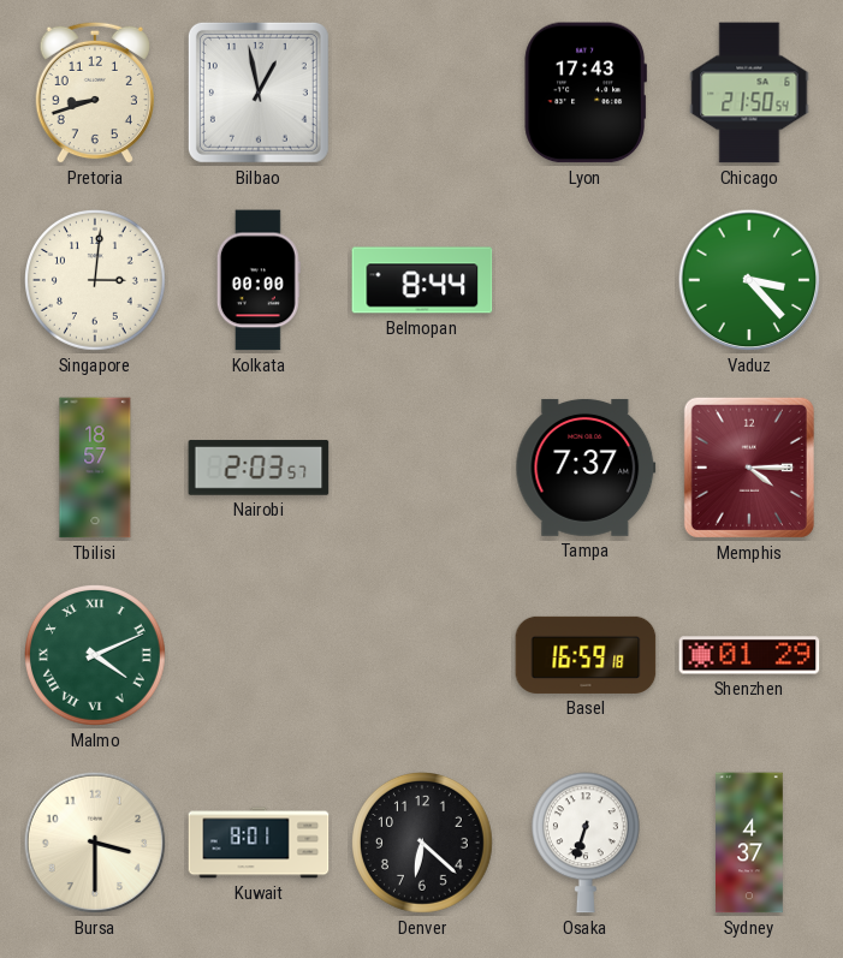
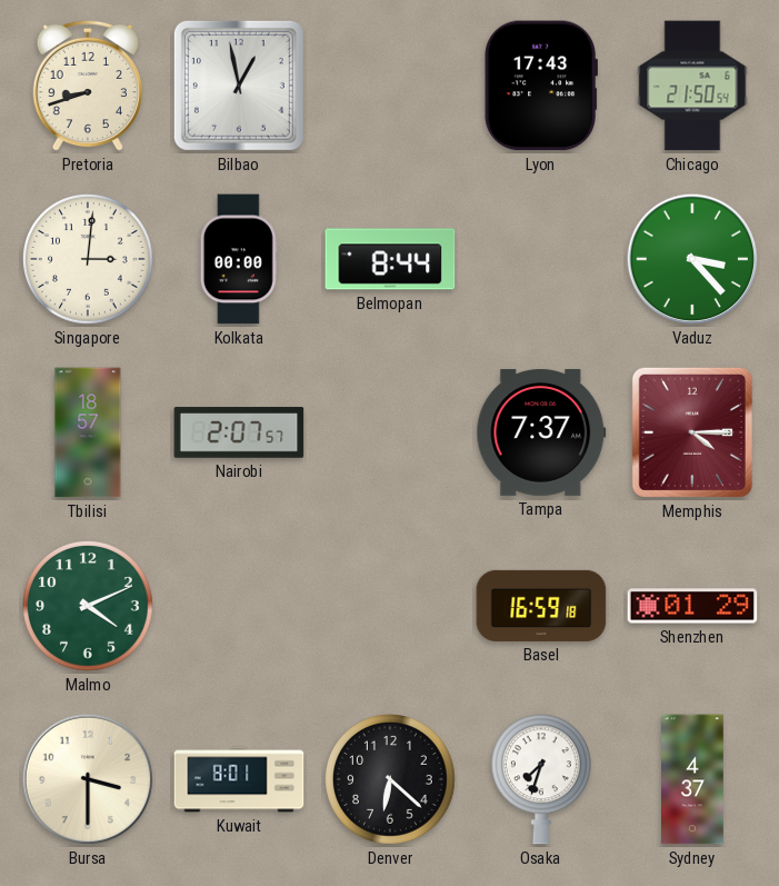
Nairobi: 2:03 -> 2:07
Malmo numerals: Roman -> Arabic
Osaka: 6:33 -> 7:33
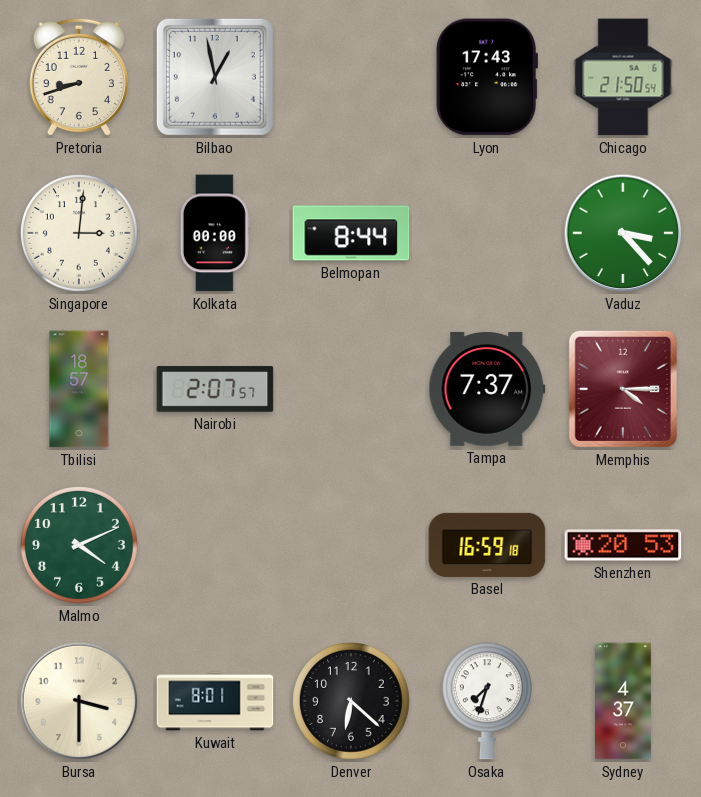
Shenzhen: 01:29 -> 20:53
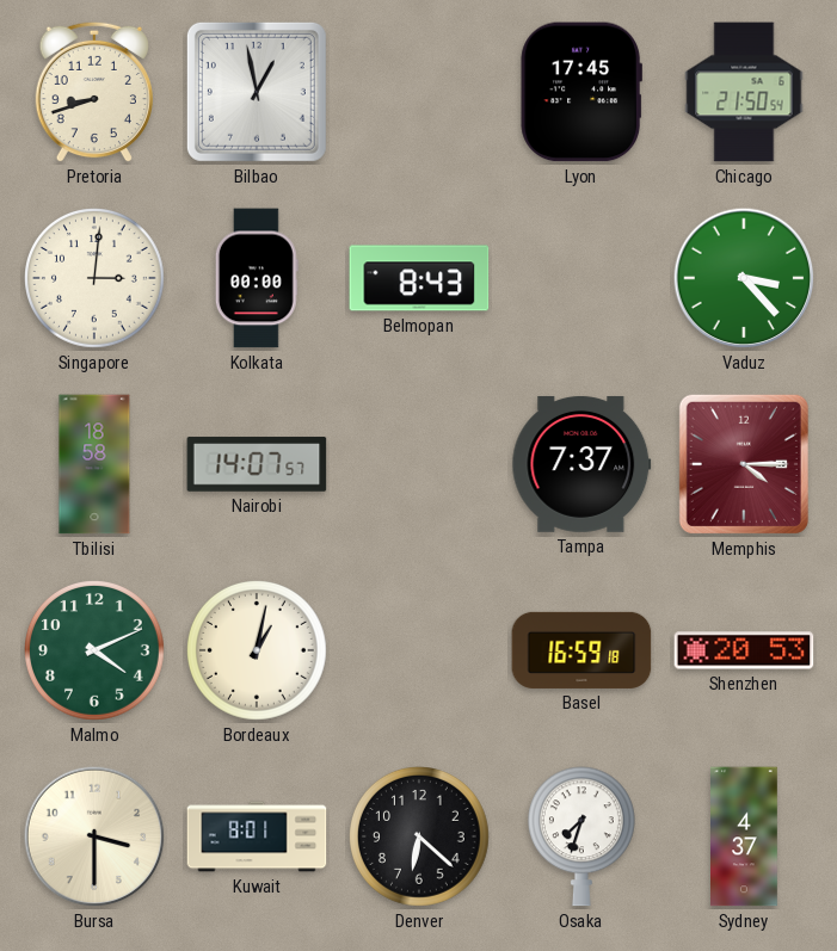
Lyon: 17:43 -> 17:45
Belmopan: 8:44 -> 8:43
Tbilisi: 18:57 -> 18:58
Nairobi: 2:07 -> 14:07
Bordeaux: none -> 1:02
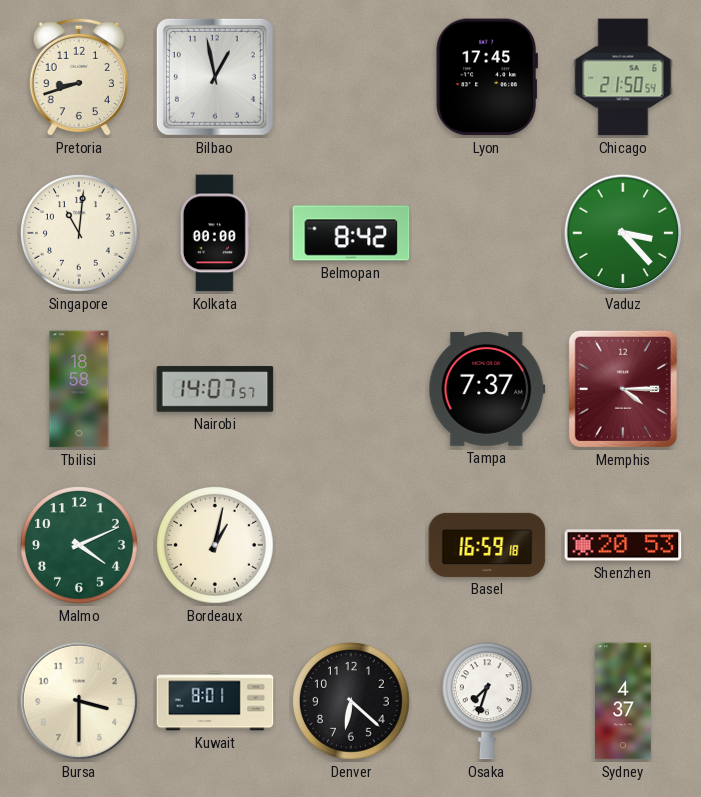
Singapore: 3:01 -> 11:01
Belmopan: 8:43 -> 8:42
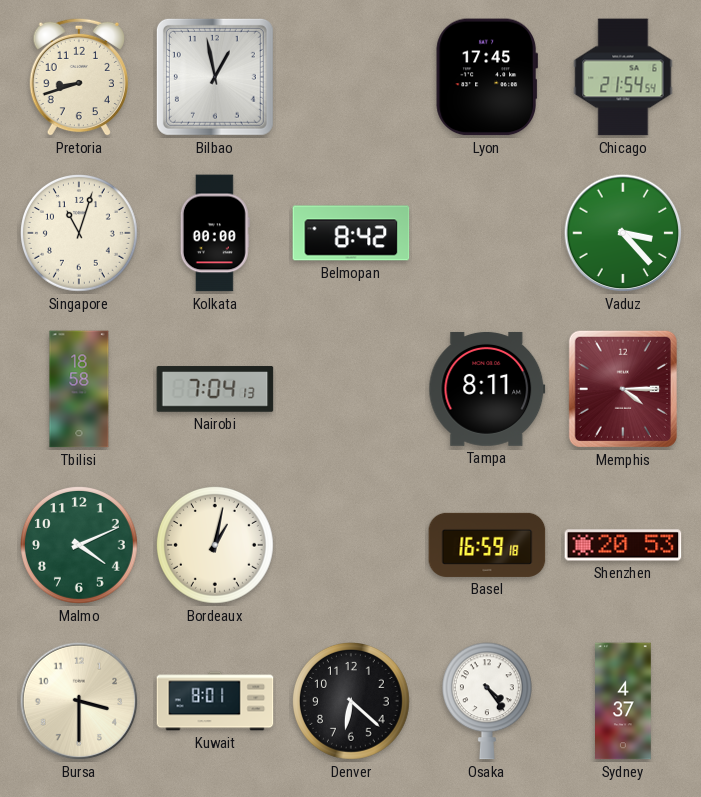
Chicago: 21:50 -> 21:54
Singapore: 11:01 -> 11:03
Nairobi: 14:07 -> 7:04
Tampa: 7:37 -> 8:11
Osaka: 7:33 -> 4:24
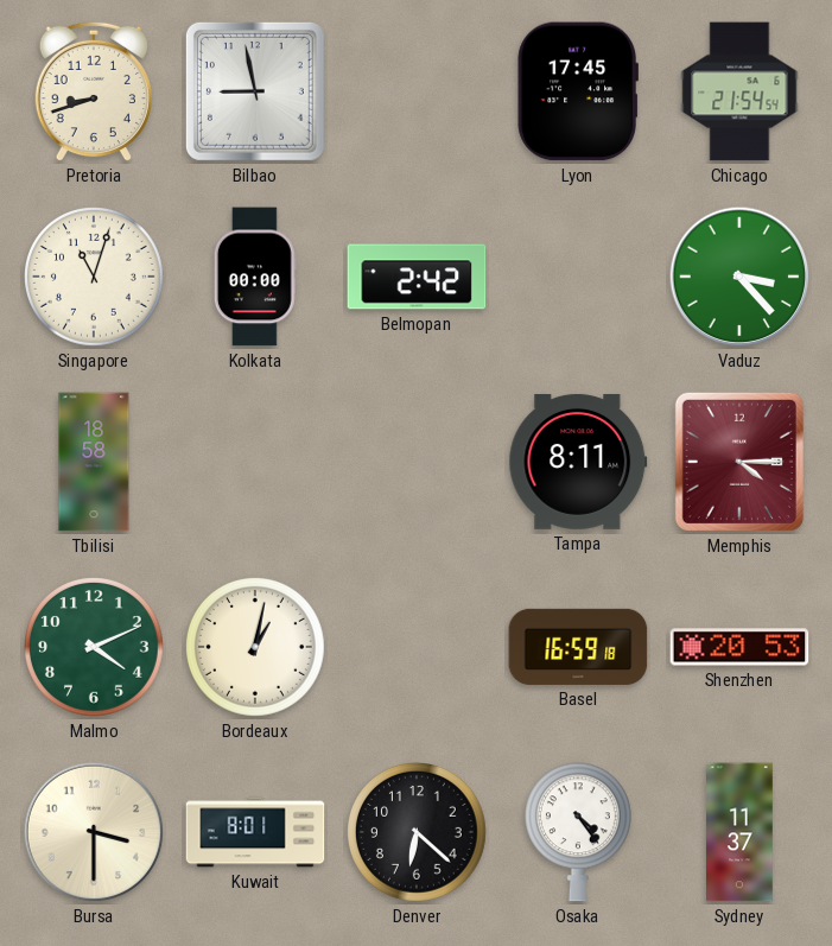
Bilbao: 12:58 -> 8:58
Belmopan: 8:42 -> 2:42
Nairobi: 7:04 -> none
Sydney: 4:37 -> 11:37
